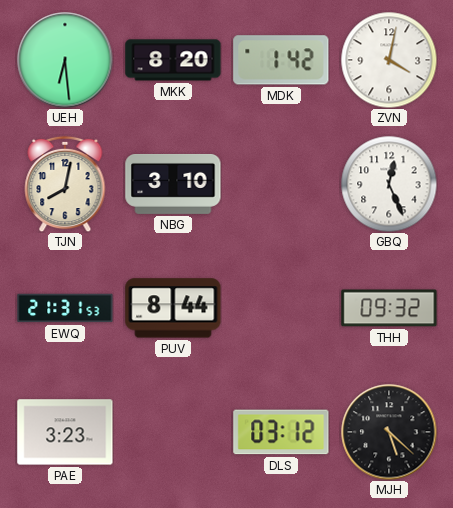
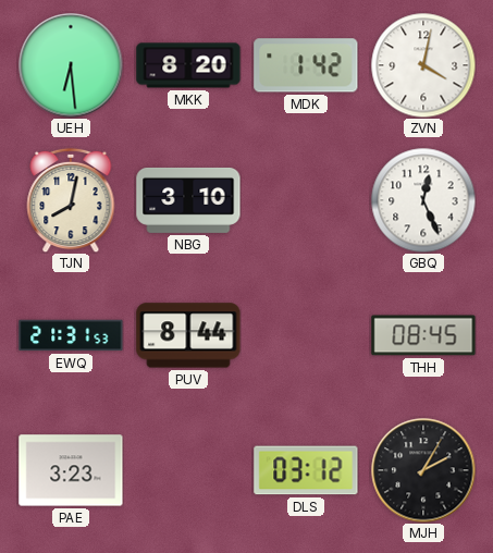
THH: 09:32 -> 08:45
MJH: 5:22 -> 2:05
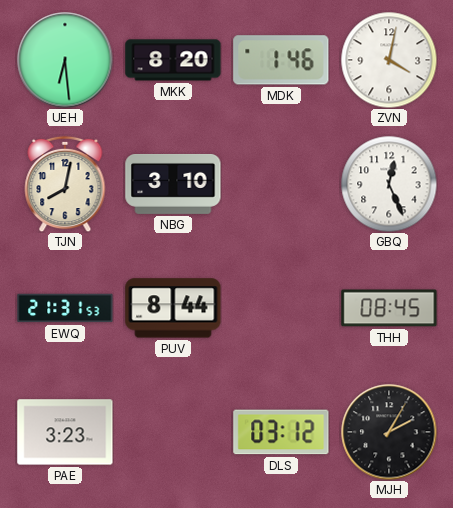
MDK: 1:42 -> 1:46
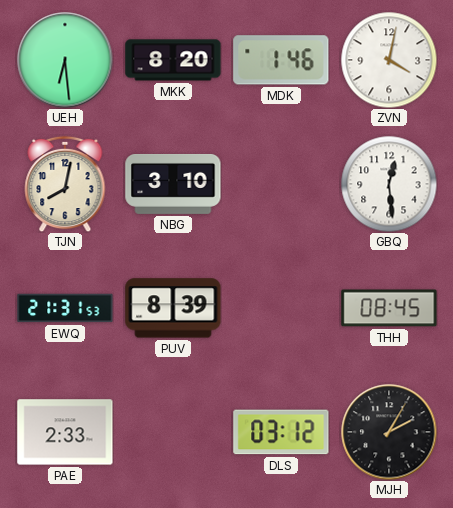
GBQ: 12:26 -> 12:29
PUV: 8:44 -> 8:39
PAE: 3:23 -> 2:33
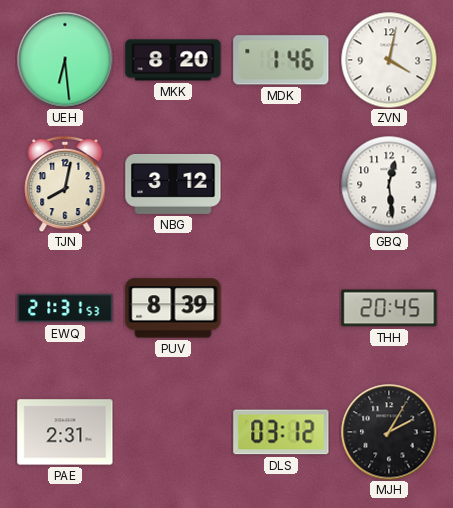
NBG: 3:10 -> 3:12
THH: 08:45 -> 20:45
PAE: 2:33 -> 2:31
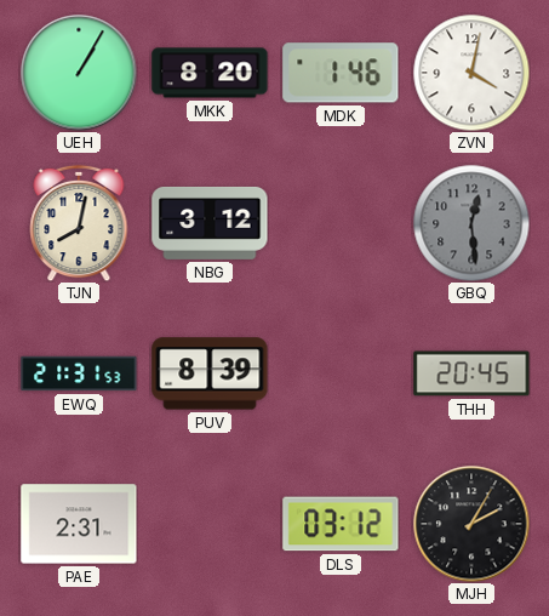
UEH: 6:29 -> 1:05
GBQ dial: white -> grey
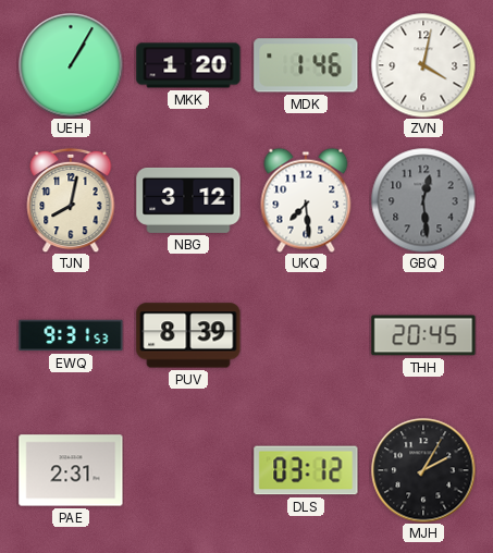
MKK: 8:20 -> 1:20
UKQ: none -> 7:29
EWQ: 21:31 -> 9:31
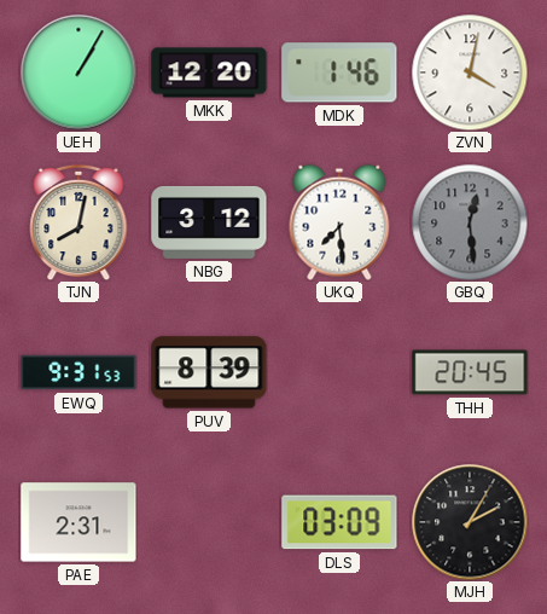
MKK: 1:20 -> 12:20
DLS: 03:12 -> 03:09
